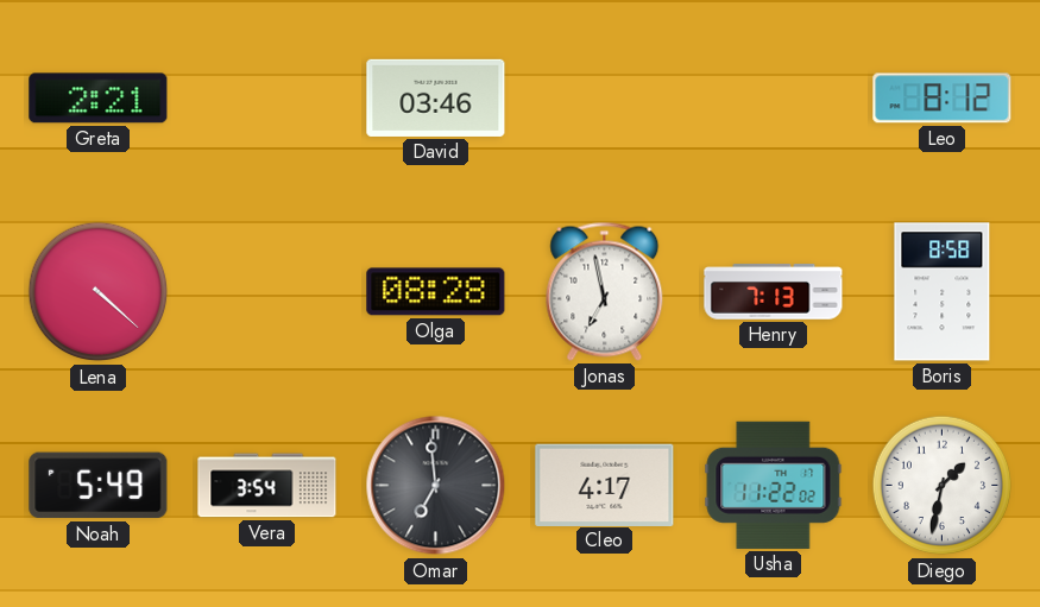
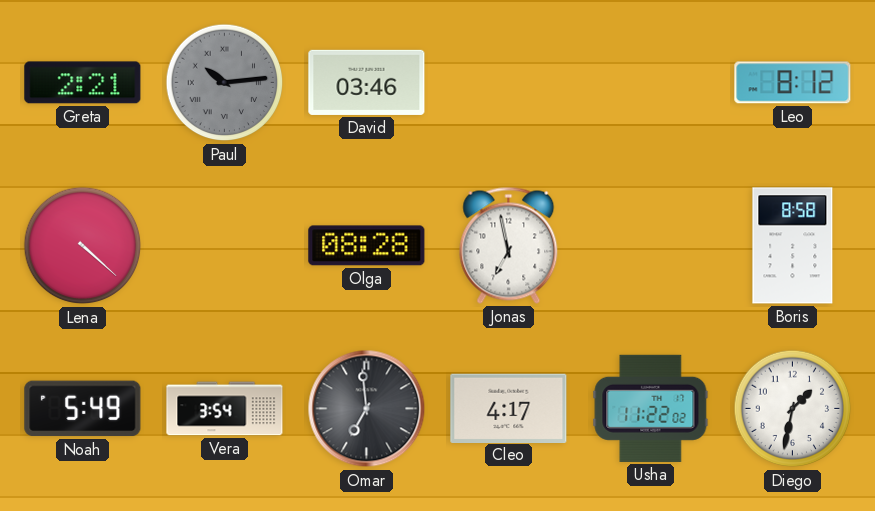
Paul: none -> 10:14
Henry: 7:13 -> none
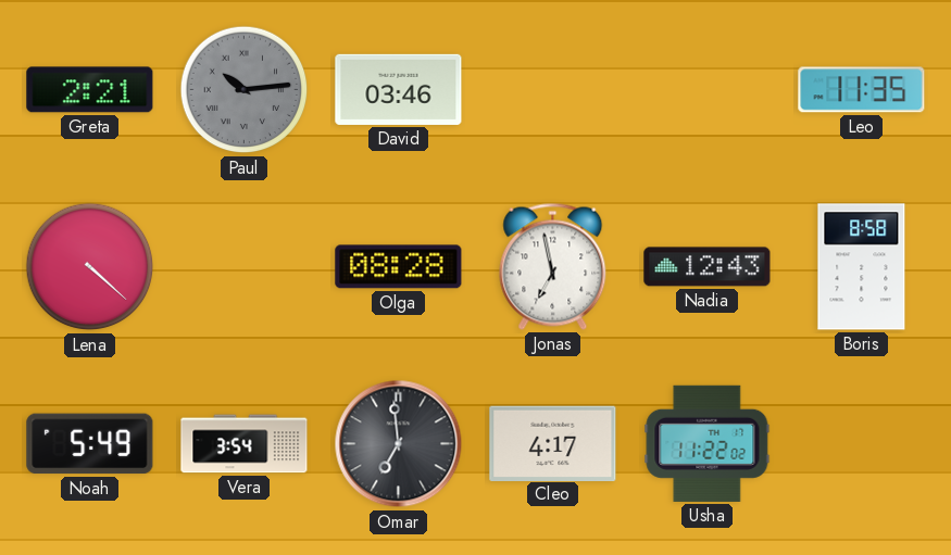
Leo: 8:12 -> 11:35
Nadia: none -> 12:43
Diego: 1:32 -> none
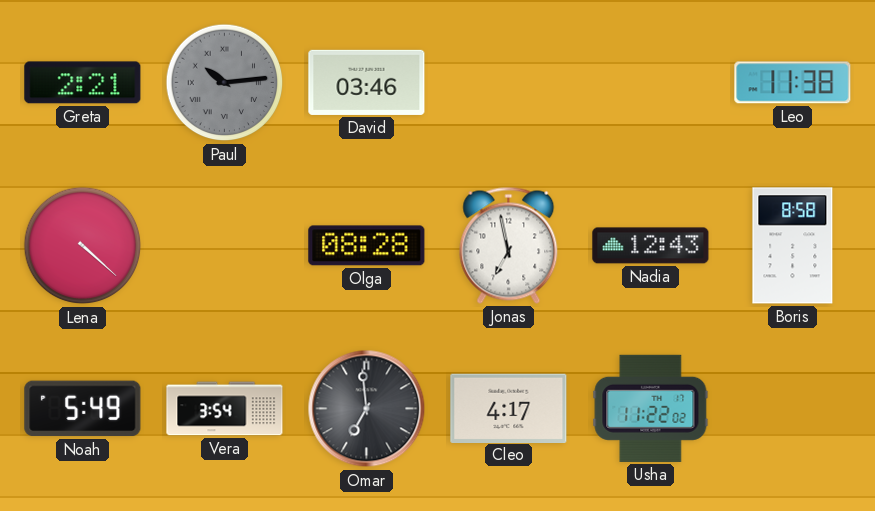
Leo: 11:35 -> 11:38
